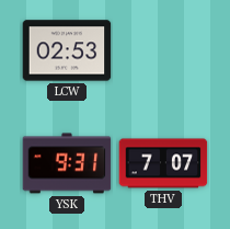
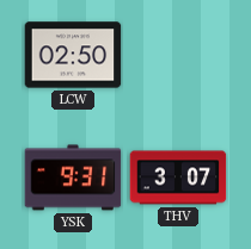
LCW: 02:53 -> 02:50
THV: 7:07 -> 3:07
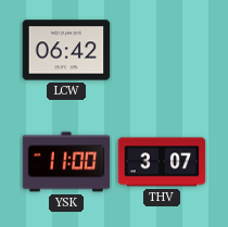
LCW: 02:50 -> 06:42
YSK: 9:31 -> 11:00
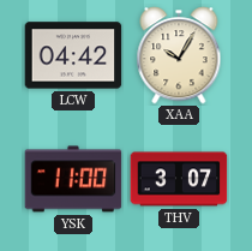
LCW: 06:42 -> 04:42
XAA: none -> 10:05
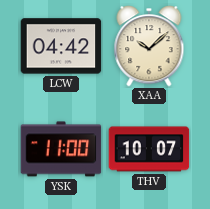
XAA: 10:05 -> 10:08
THV: 3:07 -> 10:07
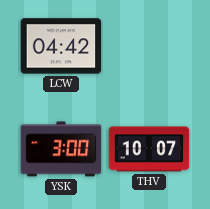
XAA: 10:08 -> none
YSK: 11:00 -> 3:00
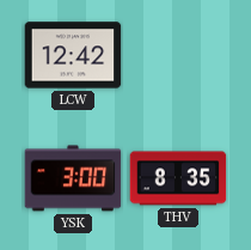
LCW: 04:42 -> 12:42
THV: 10:07 -> 8:35
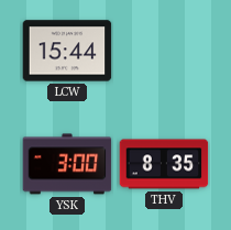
LCW: 12:42 -> 15:44
